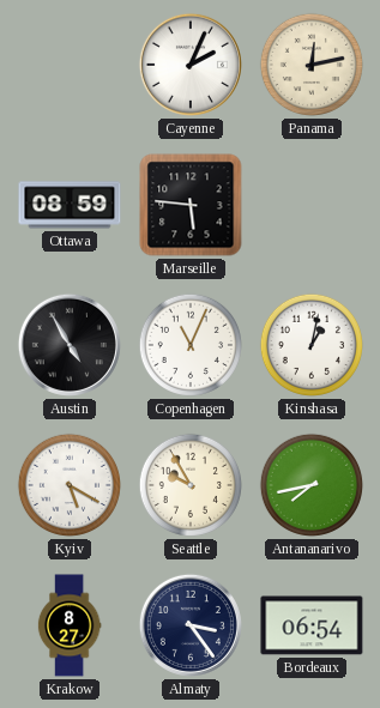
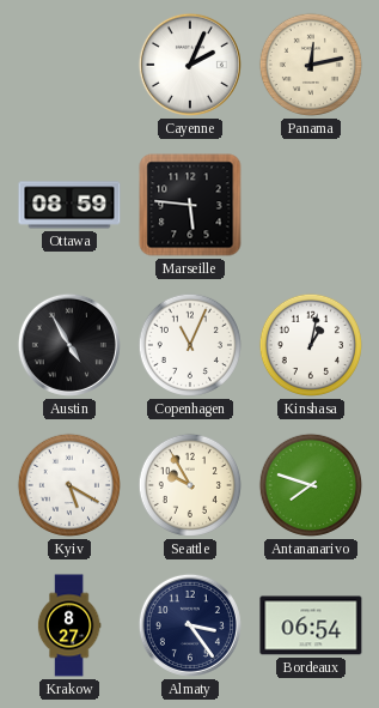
Antananarivo: 7:43 -> 7:48
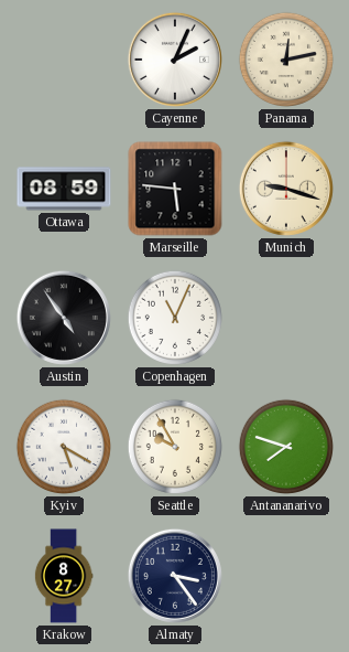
Munich: none -> 9:18
Austin: 4:55 -> 4:54
Kinshasa: 1:02 -> none
Bordeaux: 06:54 -> none
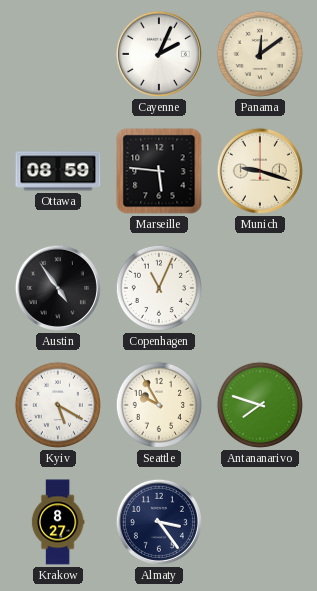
Panama: 12:13 -> 12:09
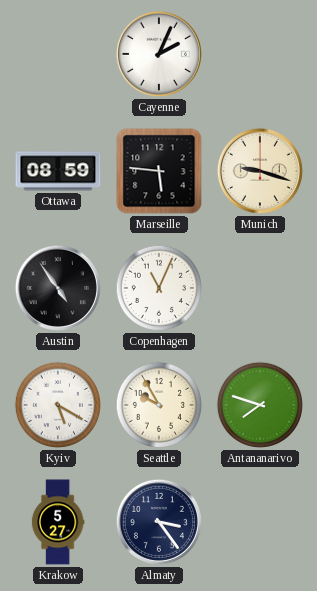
Panama: 12:09 -> none
Krakow: 8:27 -> 5:27
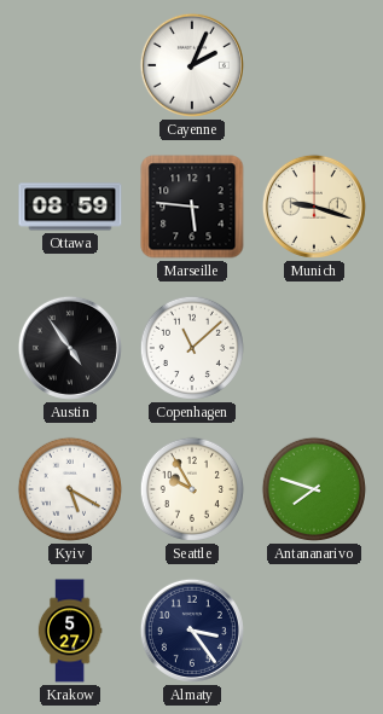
Copenhagen: 11:04 -> 11:08
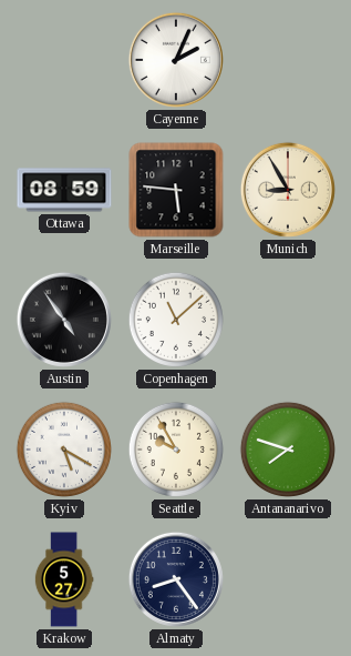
Munich: 9:18 -> 8:55
Almaty: 3:24 -> 8:24
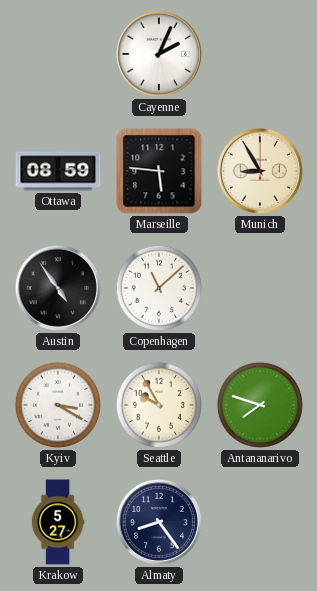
Kyiv: 5:20 -> 3:20
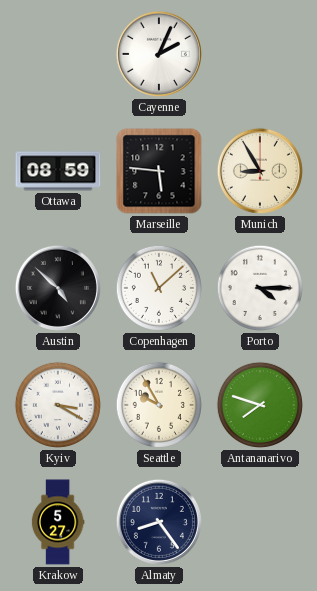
Austin: 4:54 -> 4:52
Porto: none -> 4:15
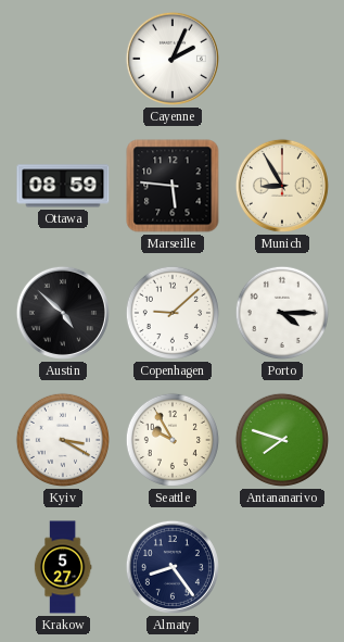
Copenhagen: 11:08 -> 9:08
